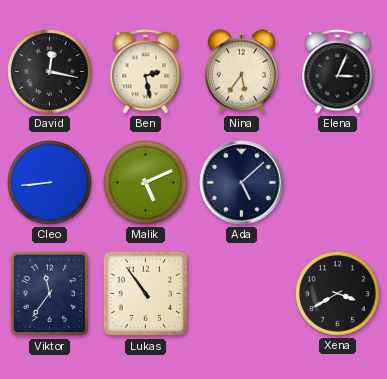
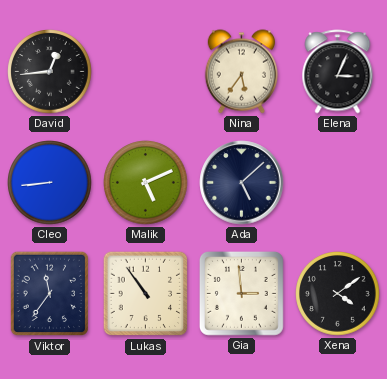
David: 12:17 -> 12:44
Ben: 2:28 -> none
Gia: none -> 2:59
Xena: 3:40 -> 4:09
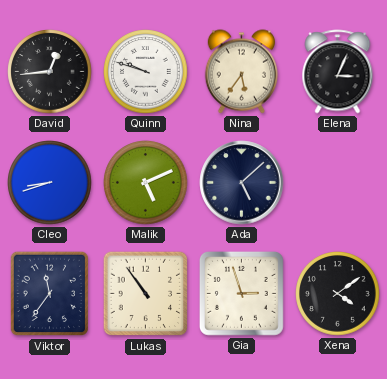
Quinn: none -> 9:48
Cleo: 8:44 -> 8:42
Gia: 2:59 -> 2:57
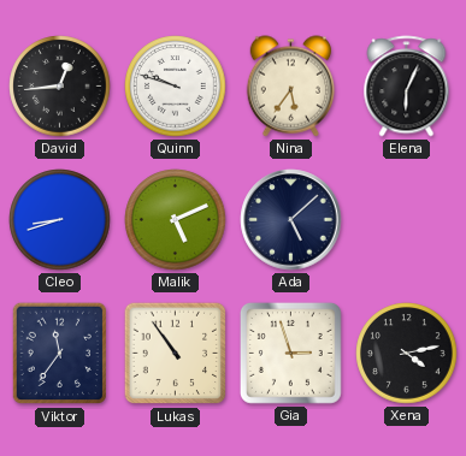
Elena: 3:04 -> 6:04
Xena: 4:09 -> 4:13
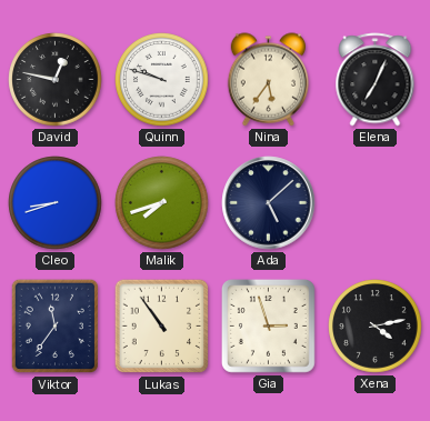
David: 12:44 -> 12:47
Elena: 6:04 -> 7:04
Malik: 5:11 -> 7:42
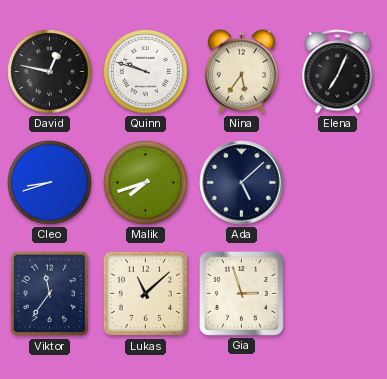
Lukas: 10:54 -> 11:08
Xena: 4:13 -> none
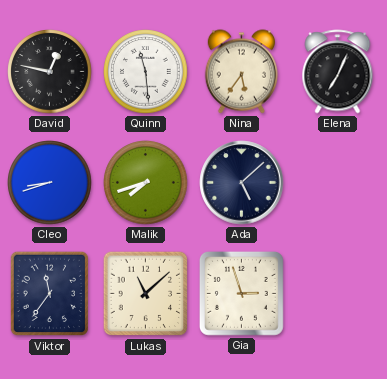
Quinn: 9:48 -> 11:29
